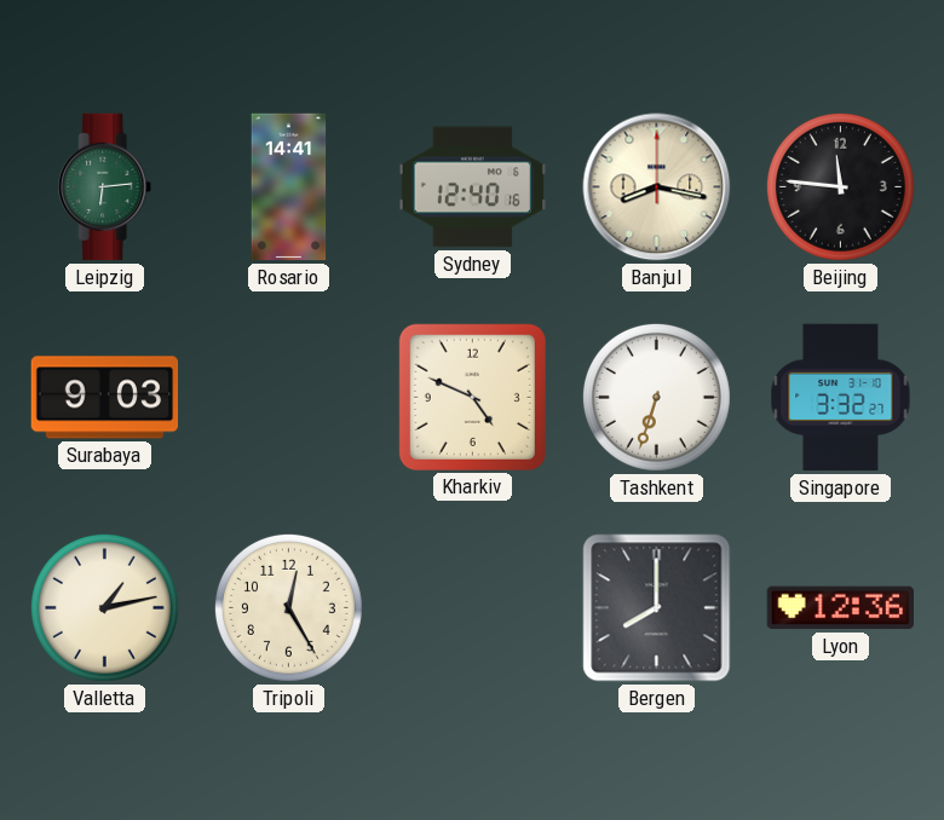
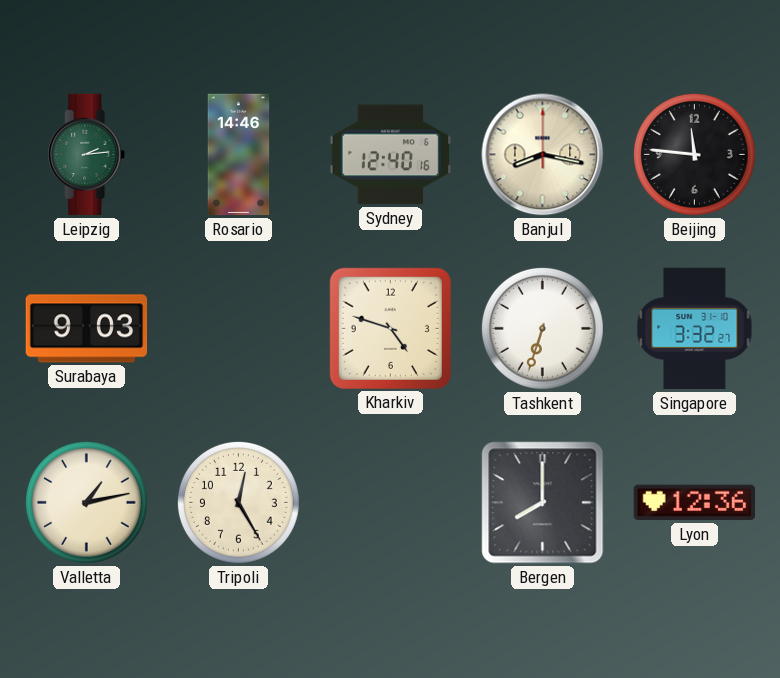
Leipzig: 6:14 -> 2:14
Rosario: 14:41 -> 14:46
Kharkiv: 4:49 -> 4:48
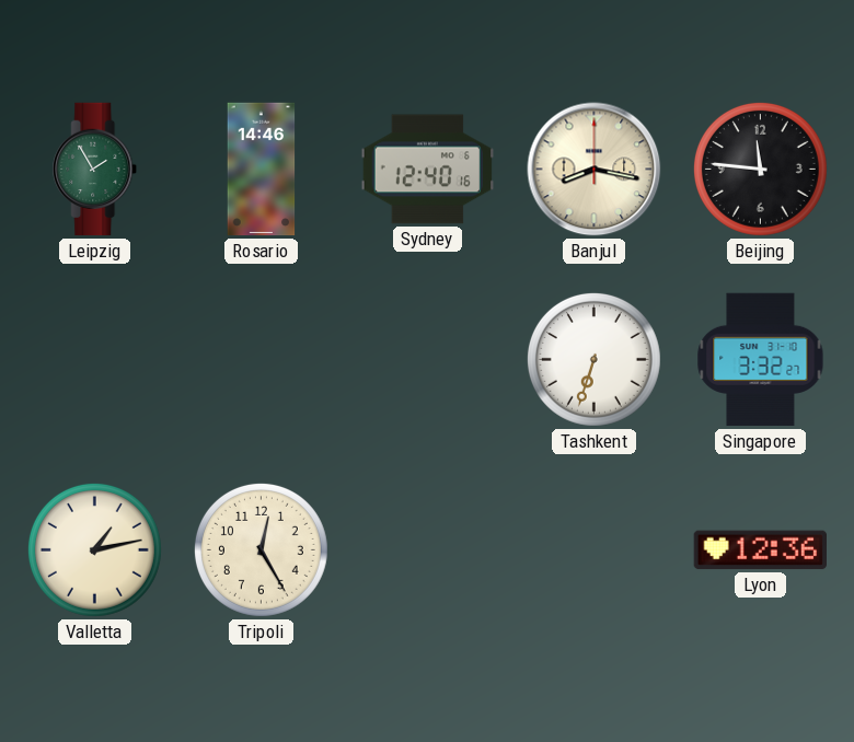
Leipzig: 2:14 -> 1:55
Surabaya: 9:03 -> none
Kharkiv: 4:48 -> none
Bergen: 8:00 -> none
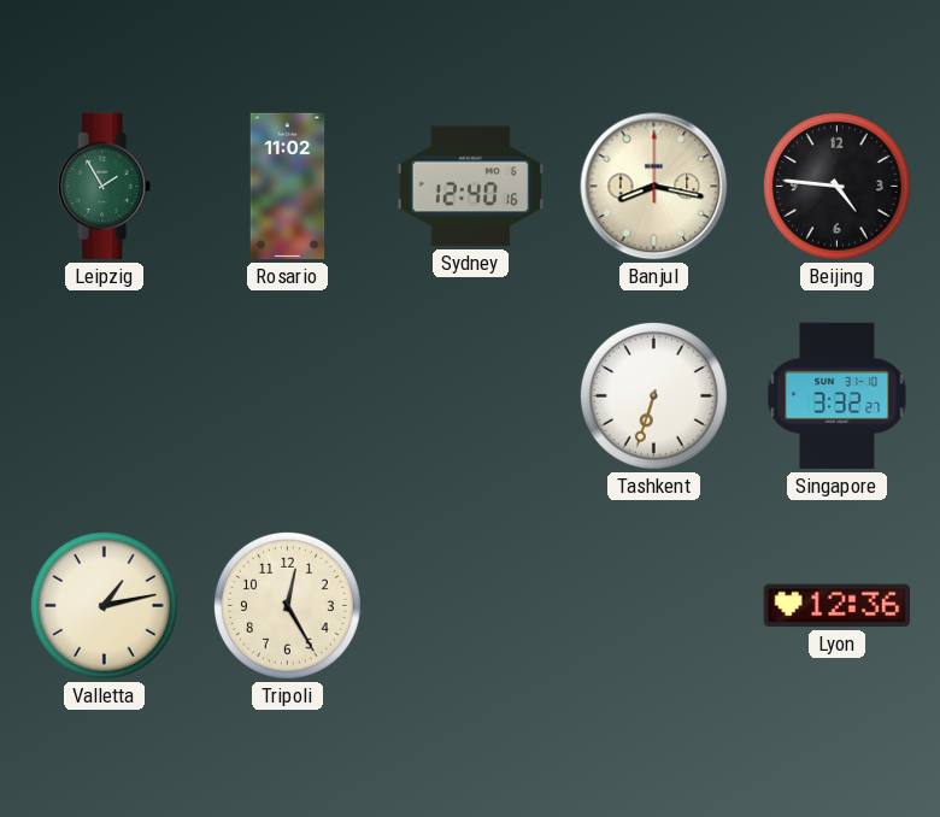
Rosario: 14:46 -> 11:02
Beijing: 11:46 -> 4:46
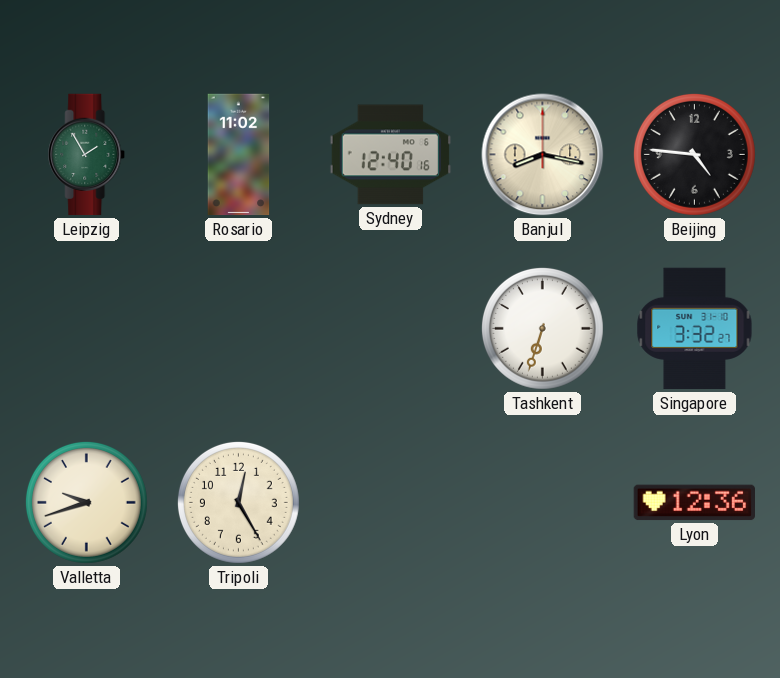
Valletta: 1:13 -> 9:42
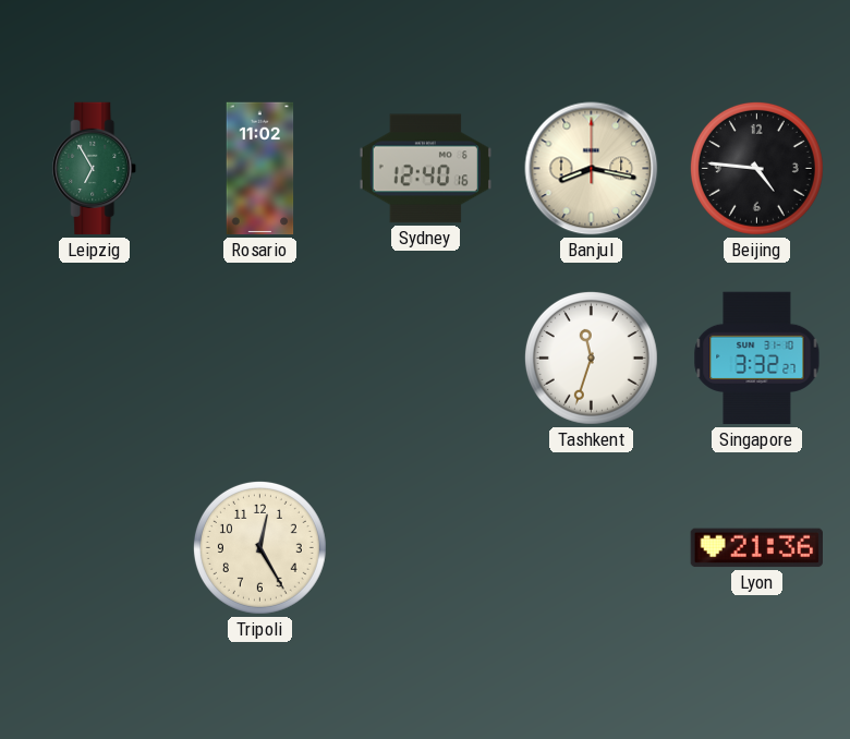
Leipzig: 1:55 -> 6:55
Tashkent: 6:33 -> 11:33
Valletta: 9:42 -> none
Lyon: 12:36 -> 21:36
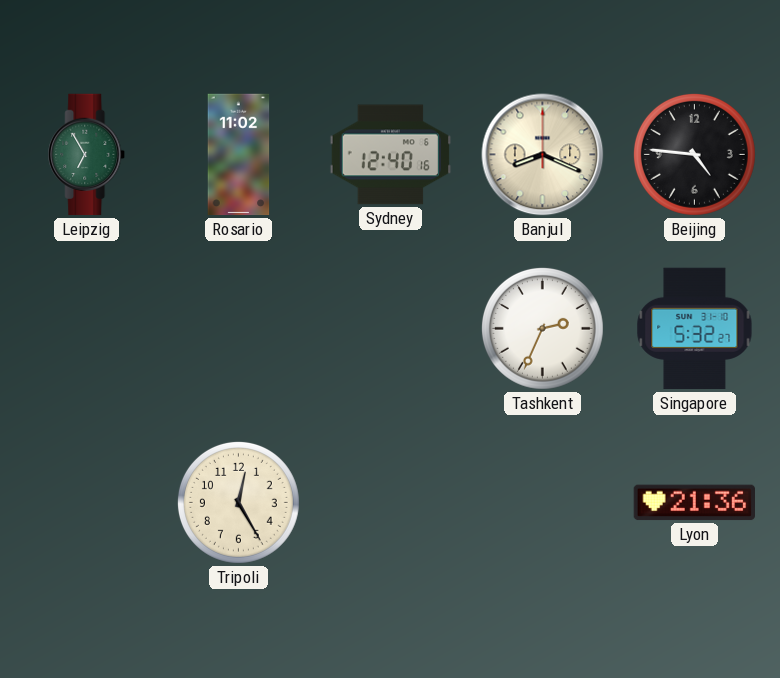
Banjul: 8:17 -> 8:19
Tashkent: 11:33 -> 2:34
Singapore: 3:32 -> 5:32
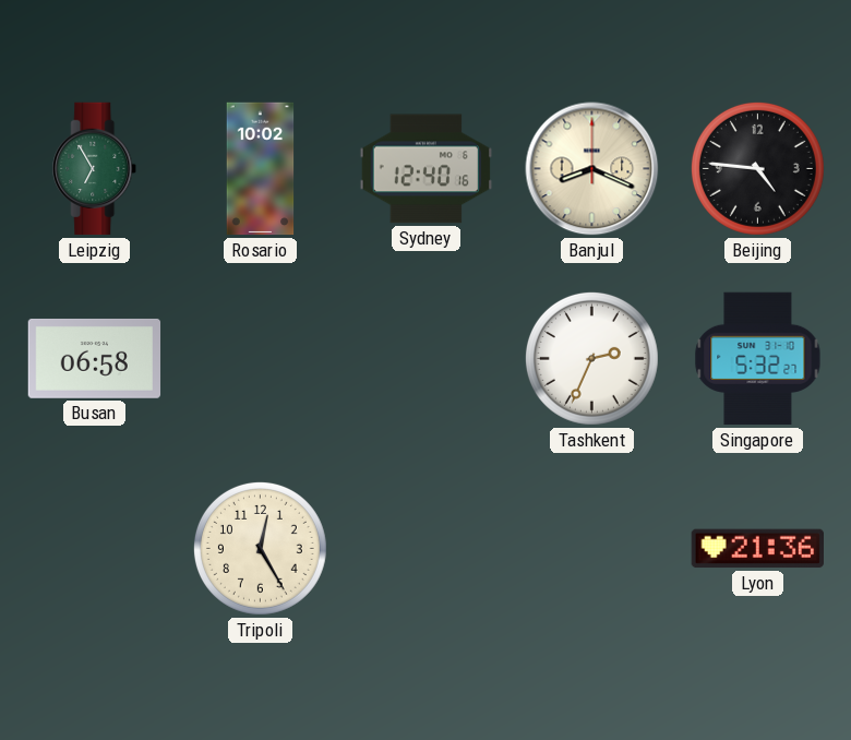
Rosario: 11:02 -> 10:02
Busan: none -> 06:58
